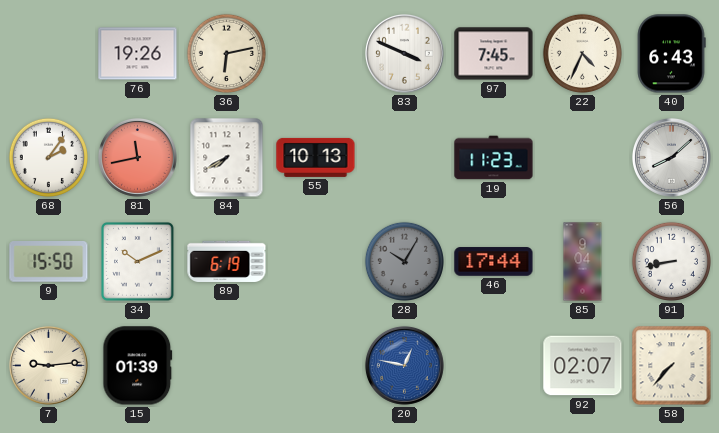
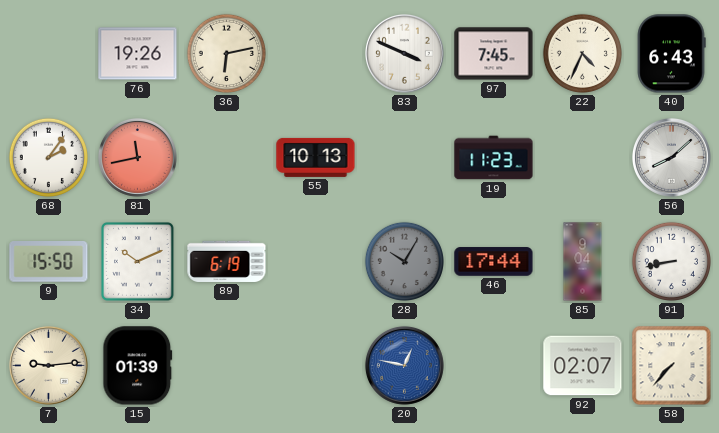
84: 7:40 -> none
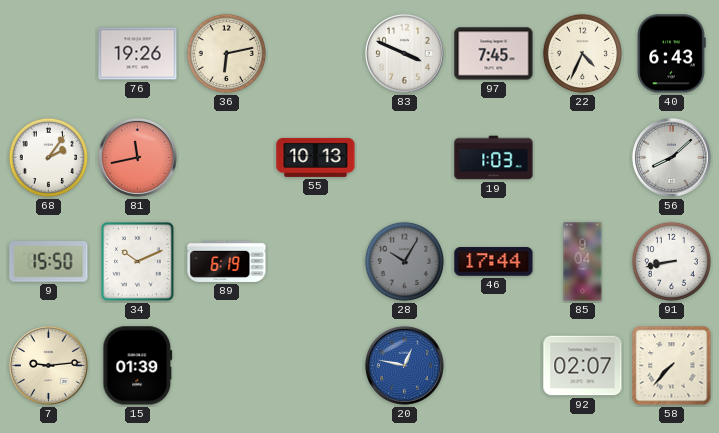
19: 11:23 -> 1:03
